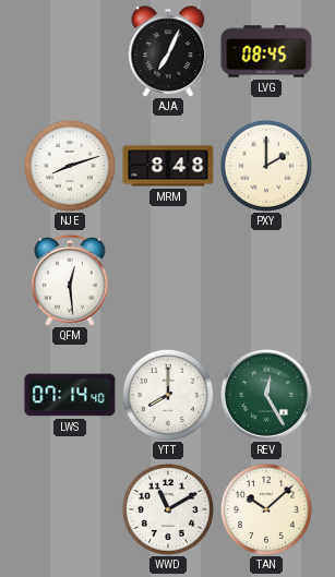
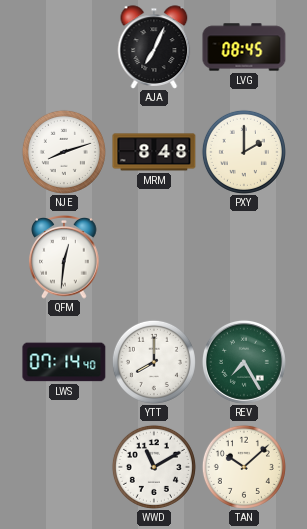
QFM: 12:29 -> 12:31
REV: 12:25 -> 7:25
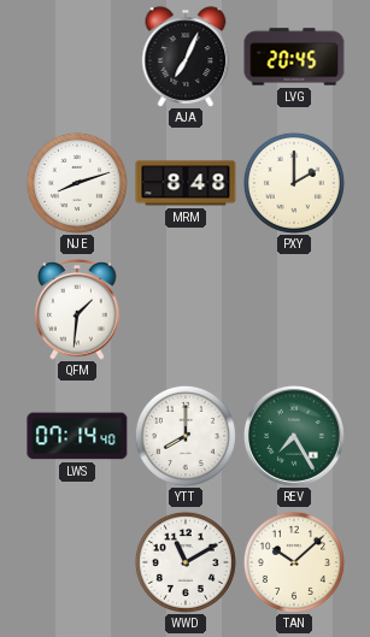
LVG: 08:45 -> 20:45
QFM: 12:31 -> 1:31
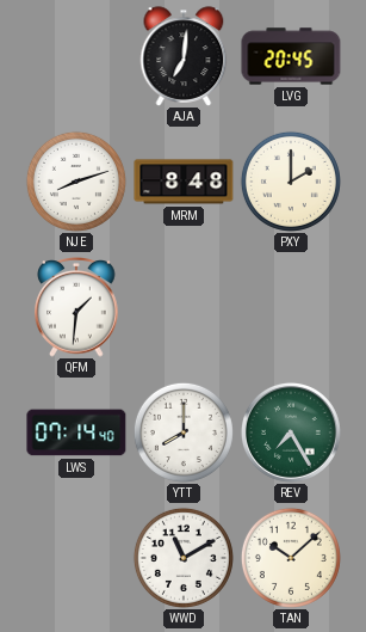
AJA: 7:04 -> 7:01
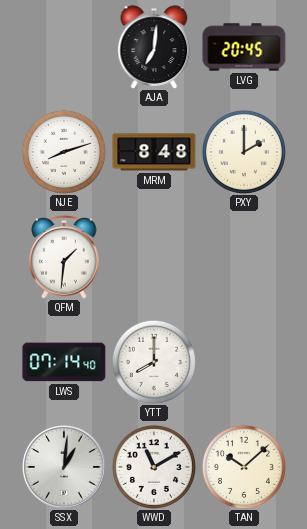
REV: 7:25 -> none
SSX: none -> 1:01
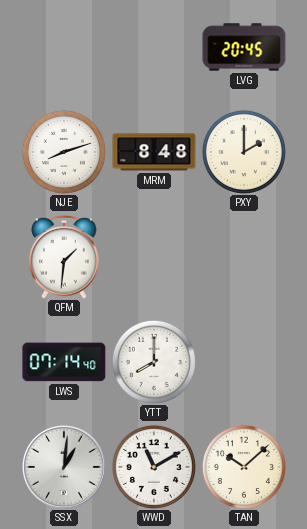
AJA: 7:01 -> none
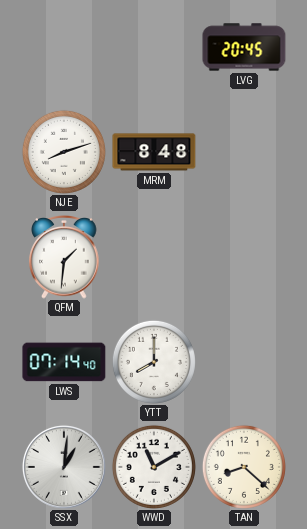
PXY: 2:00 -> none
TAN: 10:08 -> 8:22
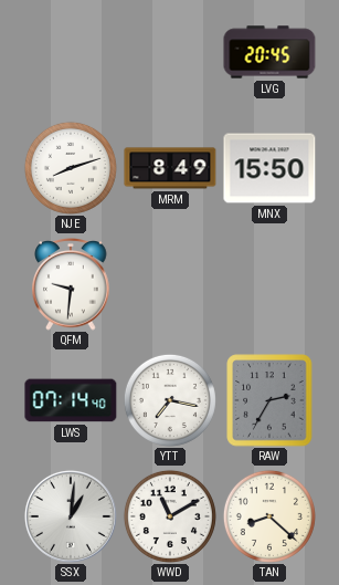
MRM: 8:48 -> 8:49
MNX: none -> 15:50
QFM: 1:31 -> 9:31
YTT: 8:00 -> 7:17
RAW: none -> 2:35
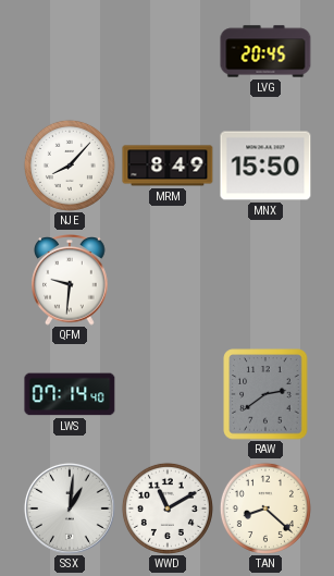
NJE: 8:12 -> 8:07
YTT: 7:17 -> none
RAW: 2:35 -> 2:39
